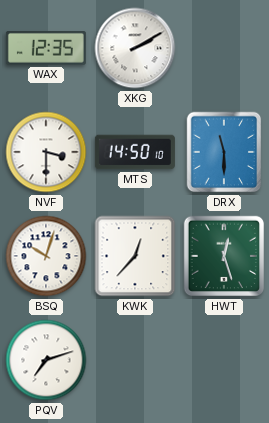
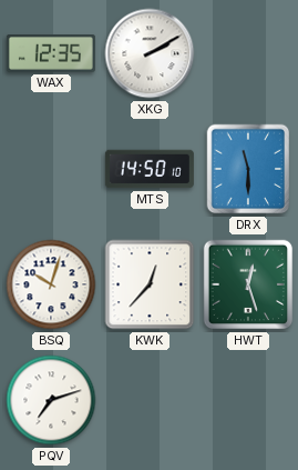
NVF: 3:30 -> none
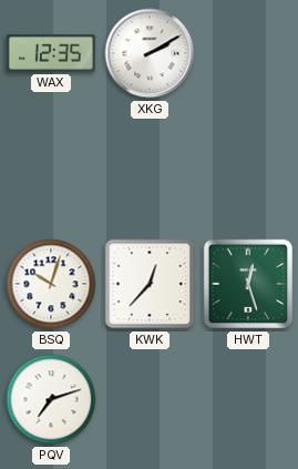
MTS: 14:50 -> none
DRX: 11:30 -> none
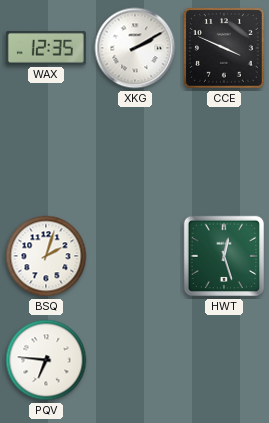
CCE: none -> 3:49
BSQ: 10:03 -> 2:03
KWK: 12:37 -> none
PQV: 7:12 -> 6:46
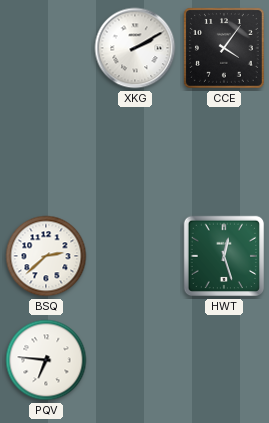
WAX: 12:35 -> none
CCE: 3:49 -> 4:06
BSQ: 2:03 -> 2:38
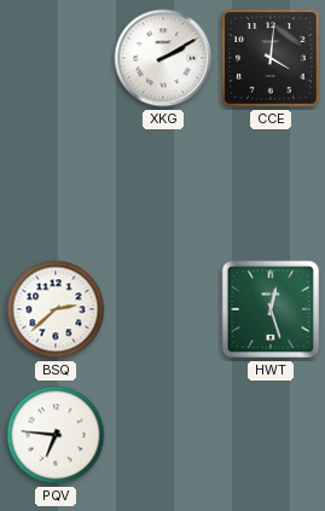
CCE: 4:06 -> 4:01
